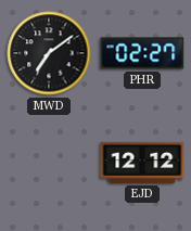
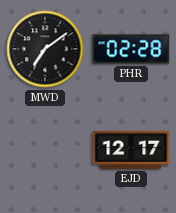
PHR: 02:27 -> 02:28
EJD: 12:12 -> 12:17
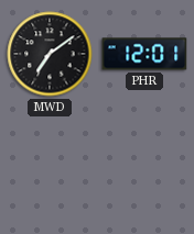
PHR: 02:28 -> 12:01
EJD: 12:17 -> none
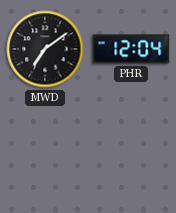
PHR: 12:01 -> 12:04
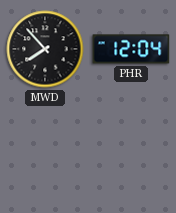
MWD: 7:09 -> 7:53
